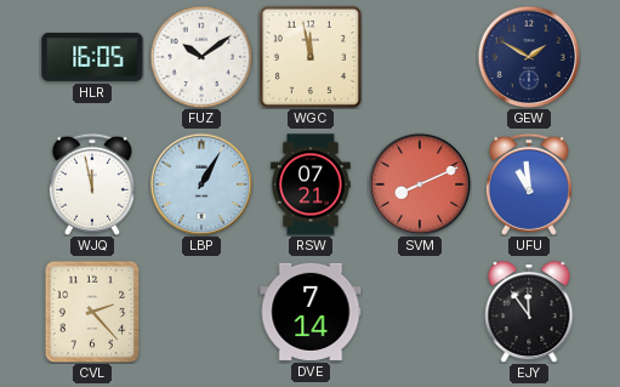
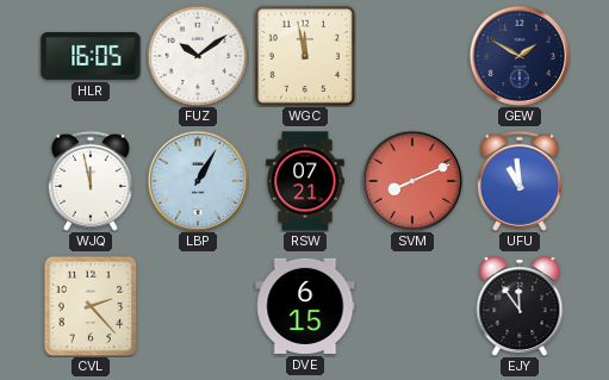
DVE: 7:14 -> 6:15
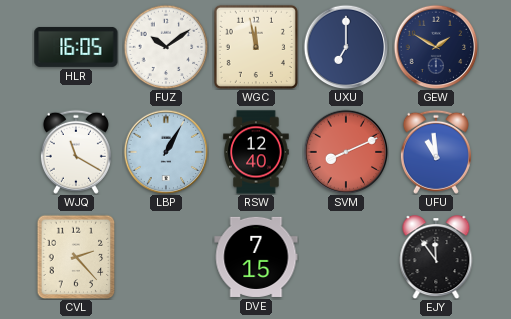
UXU: none -> 7:00
WJQ: 11:58 -> 11:20
RSW: 07:21 -> 12:40
DVE: 6:15 -> 7:15
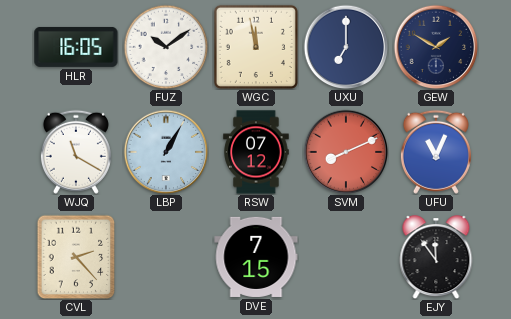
RSW: 12:40 -> 07:12
UFU: 10:59 -> 11:04
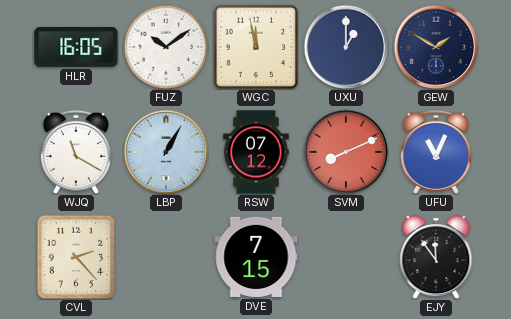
UXU: 7:00 -> 1:00
